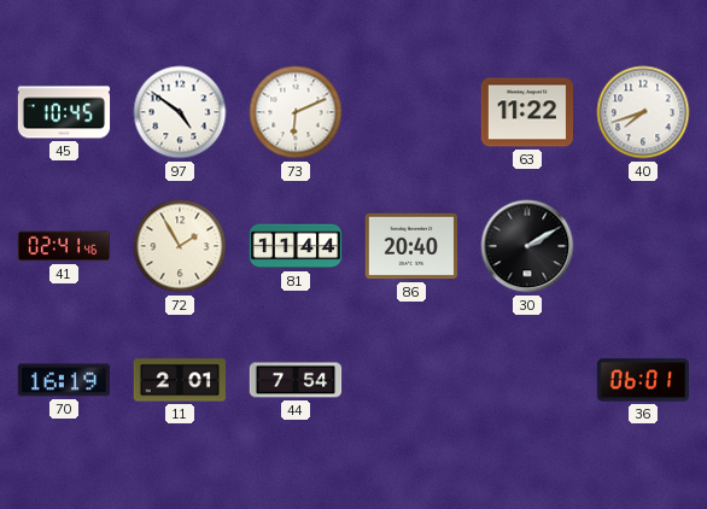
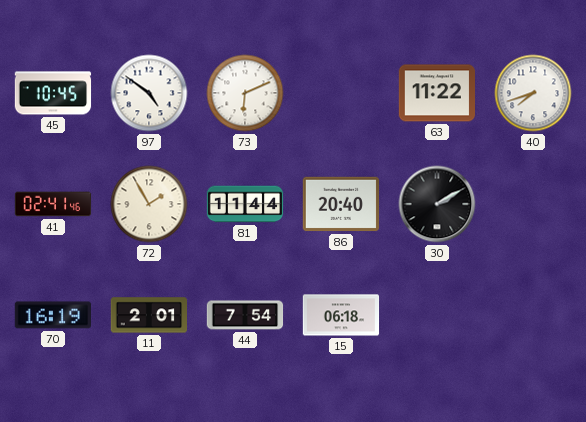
15: none -> 06:18
36: 06:01 -> none
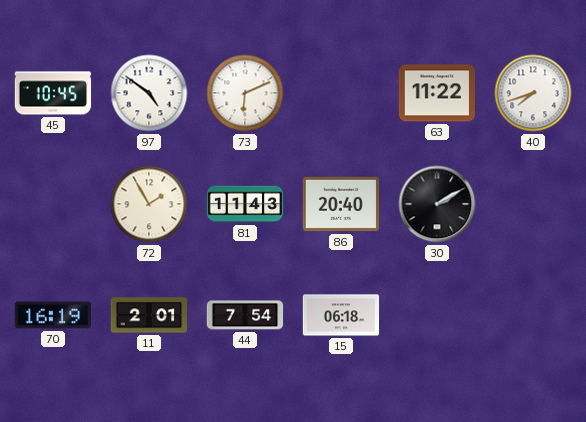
41: 02:41 -> none
81: 11:44 -> 11:43
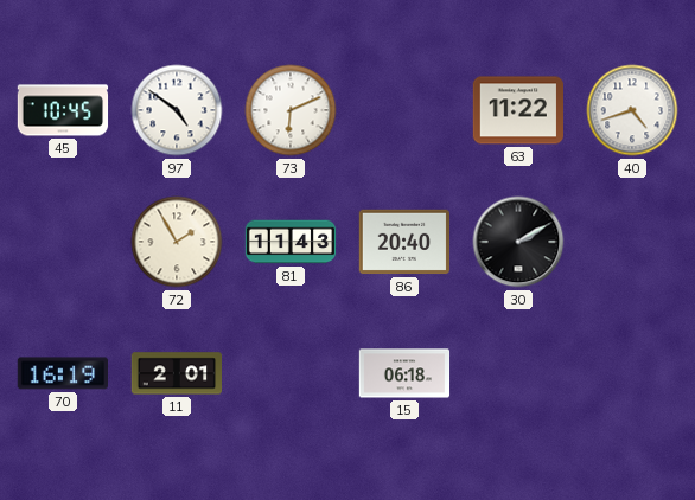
40: 7:42 -> 4:42
44: 7:54 -> none
